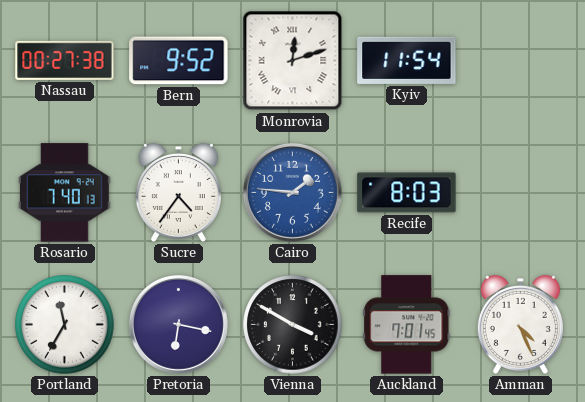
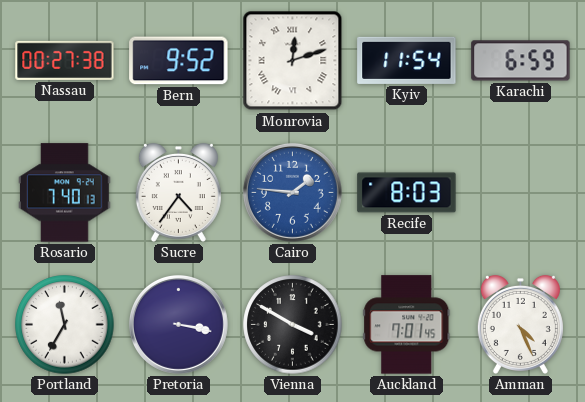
Karachi: none -> 6:59
Pretoria: 6:17 -> 3:17
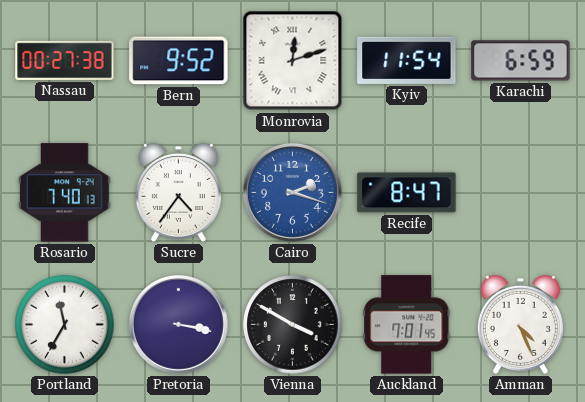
Cairo: 1:46 -> 2:18
Recife: 8:03 -> 8:47
